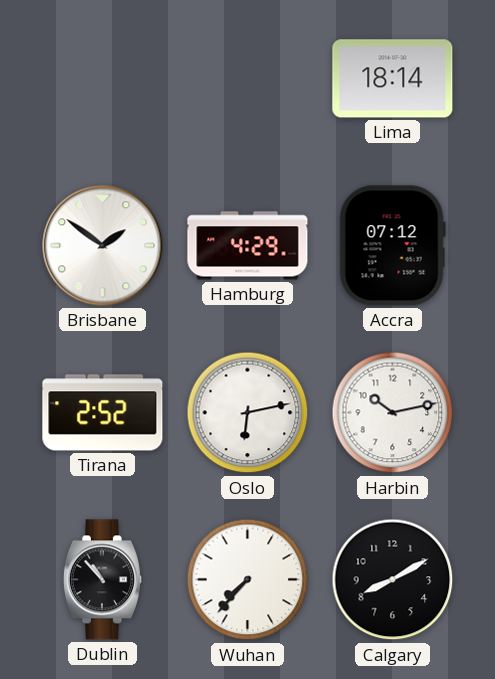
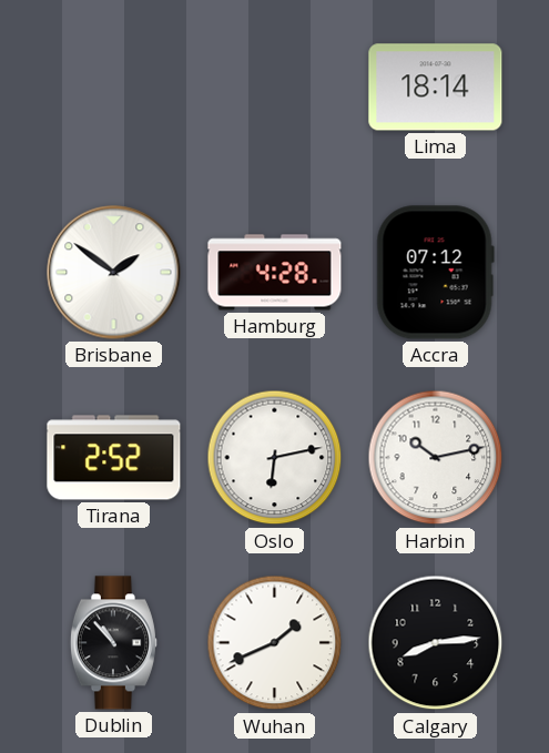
Hamburg: 4:29 -> 4:28
Wuhan: 7:37 -> 1:41
Calgary: 8:10 -> 8:14
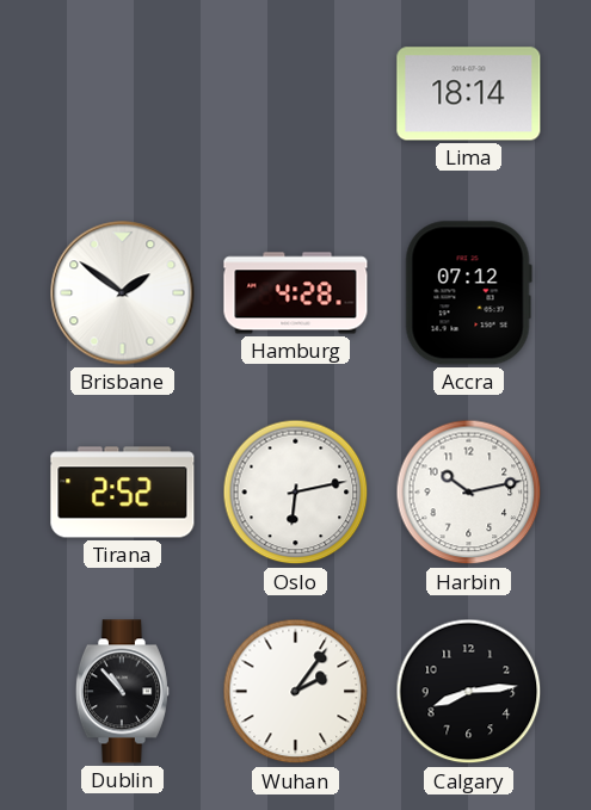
Wuhan: 1:41 -> 2:06
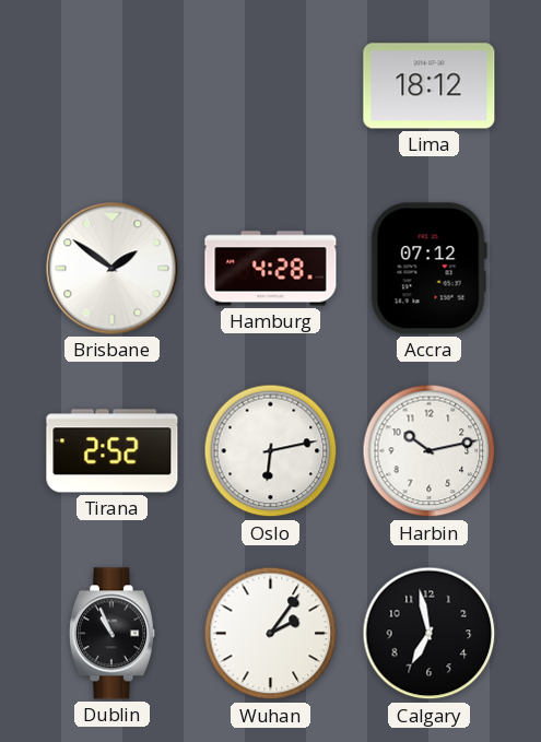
Lima: 18:14 -> 18:12
Dublin: 10:53 -> 10:56
Calgary: 8:14 -> 6:58
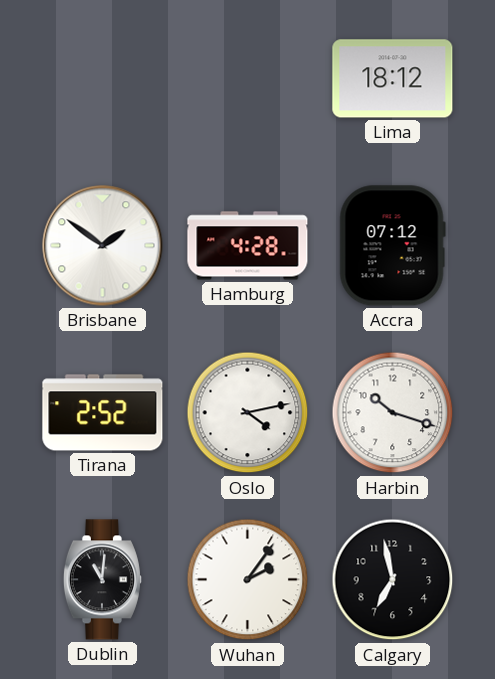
Oslo: 6:13 -> 4:13
Harbin: 10:13 -> 10:18
Dublin: 10:56 -> 11:01
